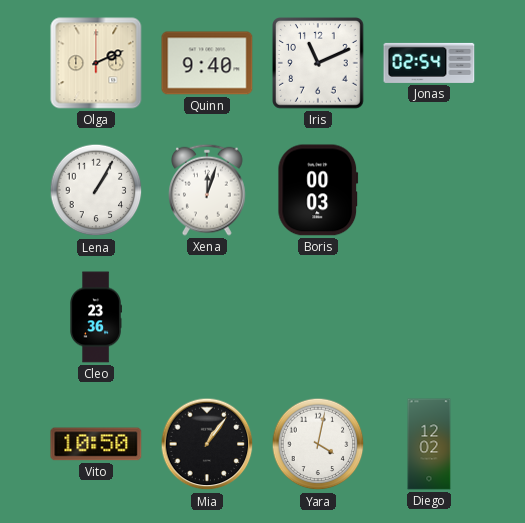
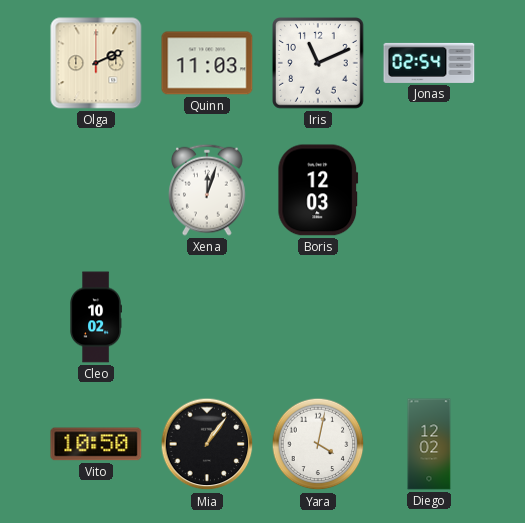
Quinn: 9:40 -> 11:03
Lena: 1:05 -> none
Boris: 00:03 -> 12:03
Cleo: 23:36 -> 10:02
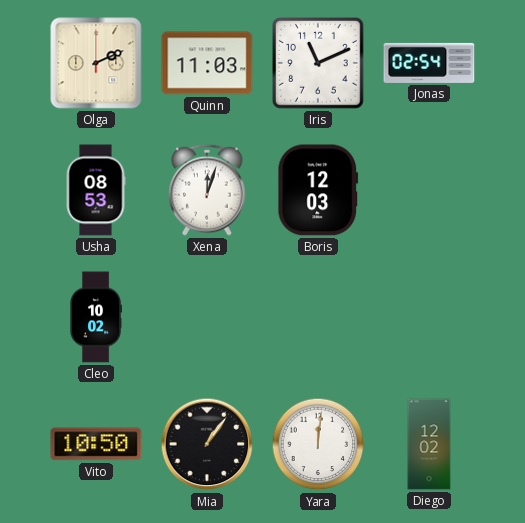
Usha: none -> 08:53
Yara: 4:02 -> 12:01
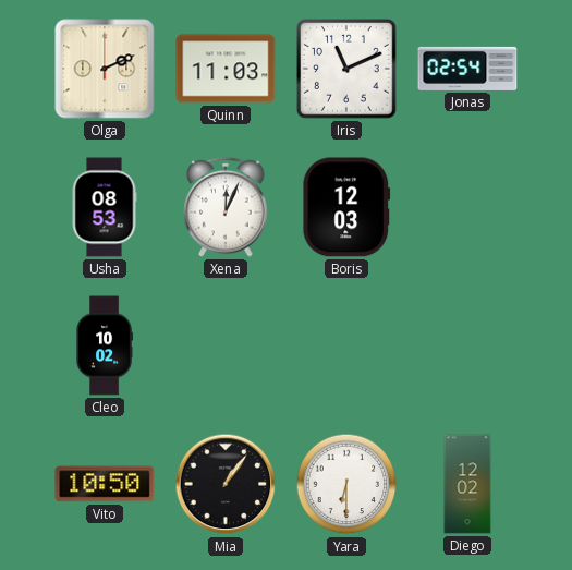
Xena: 12:03 -> 12:04
Yara: 12:01 -> 6:30
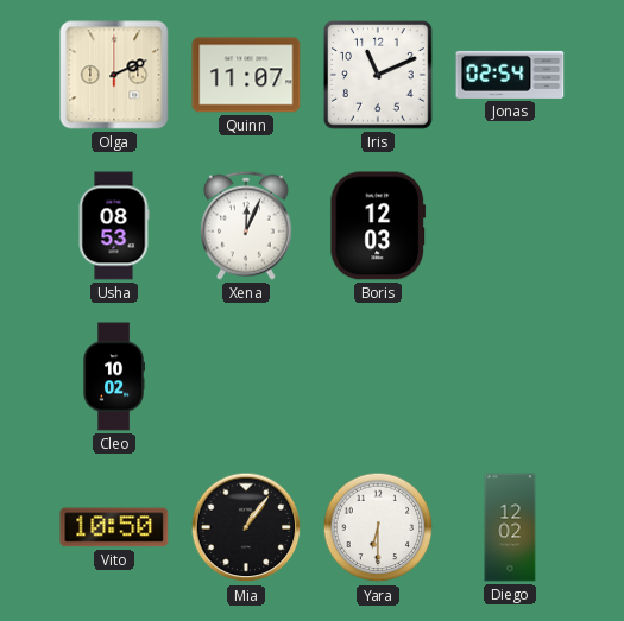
Quinn: 11:03 -> 11:07
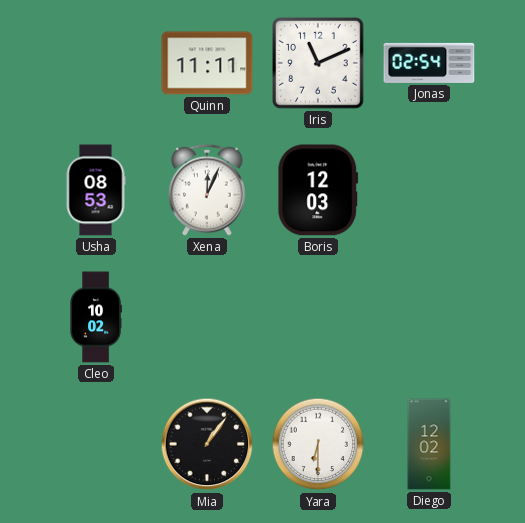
Olga: 2:11 -> none
Quinn: 11:07 -> 11:11
Vito: 10:50 -> none
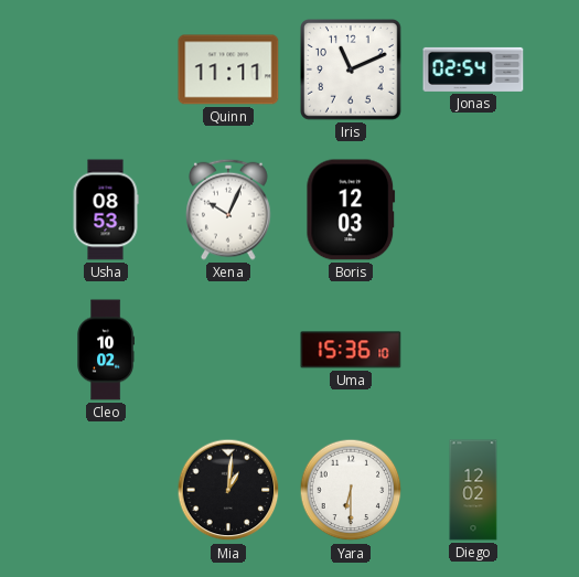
Xena: 12:04 -> 10:04
Uma: none -> 15:36
Mia: 1:06 -> 1:01
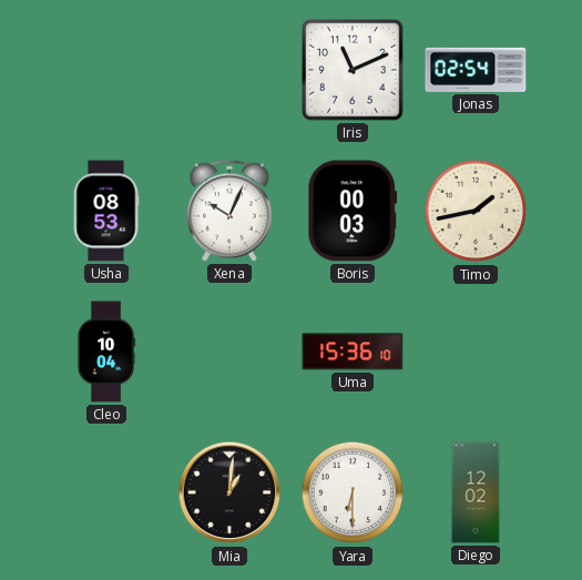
Quinn: 11:11 -> none
Boris: 12:03 -> 00:03
Timo: none -> 1:43
Cleo: 10:02 -> 10:04
